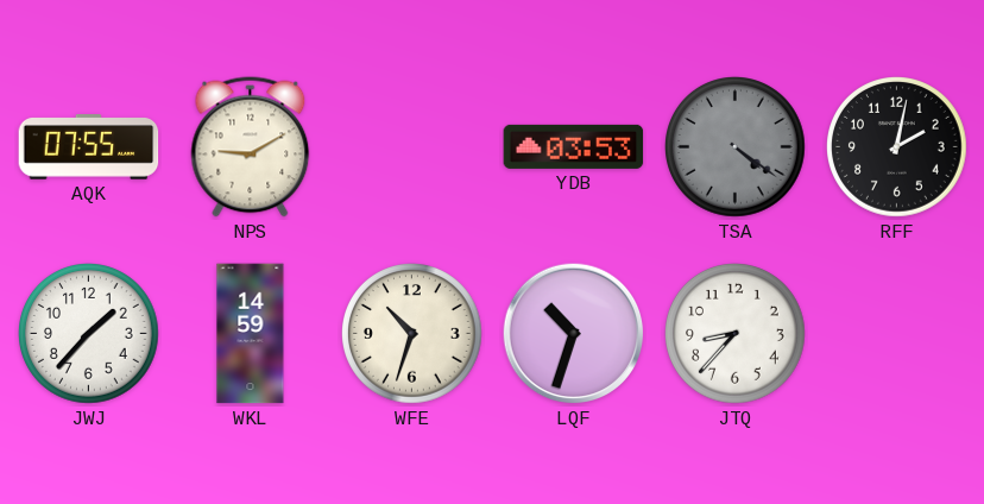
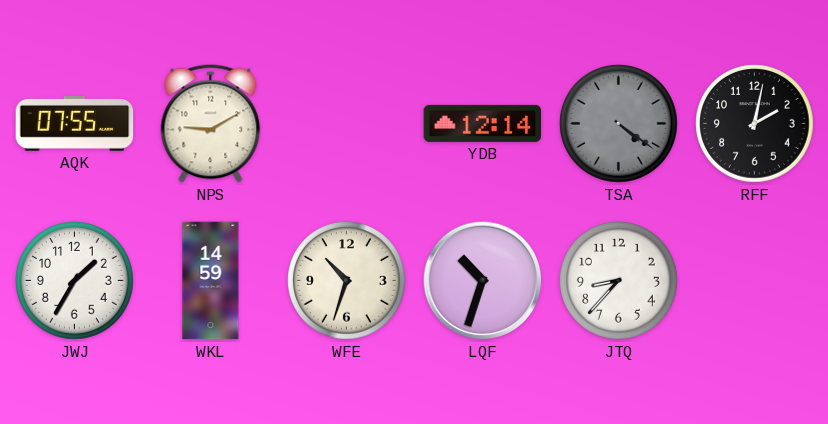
YDB: 03:53 -> 12:14
JWJ: 1:37 -> 1:35
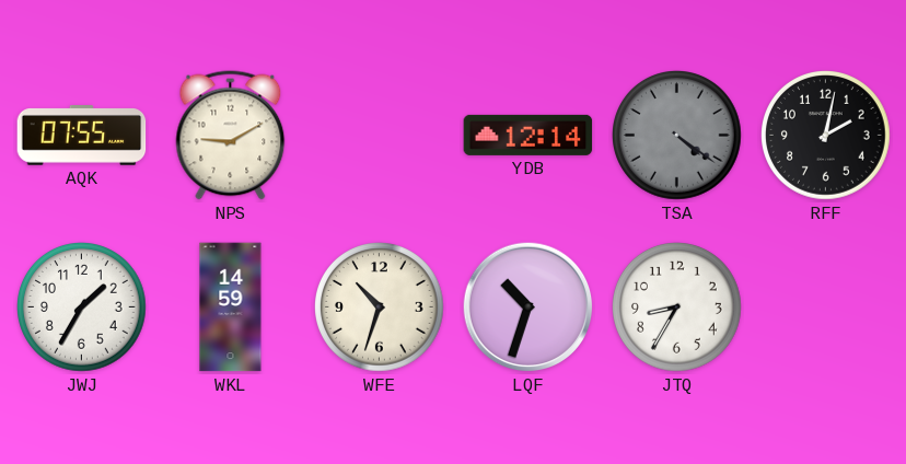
JTQ: 8:37 -> 8:35
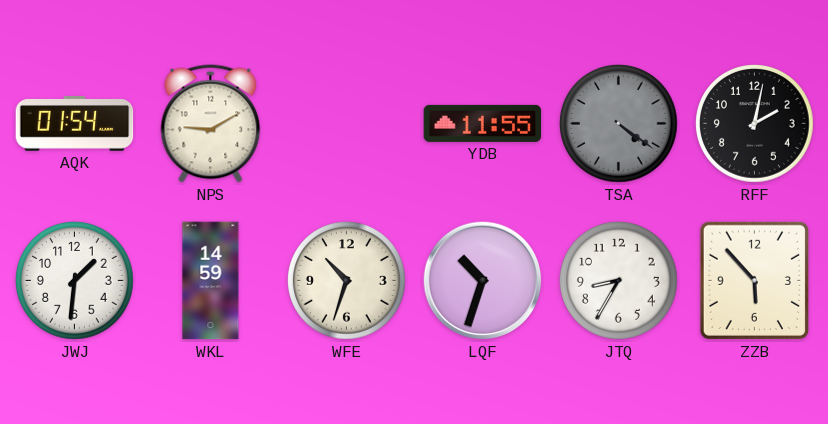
AQK: 07:55 -> 01:54
YDB: 12:14 -> 11:55
JWJ: 1:35 -> 1:31
ZZB: none -> 5:53
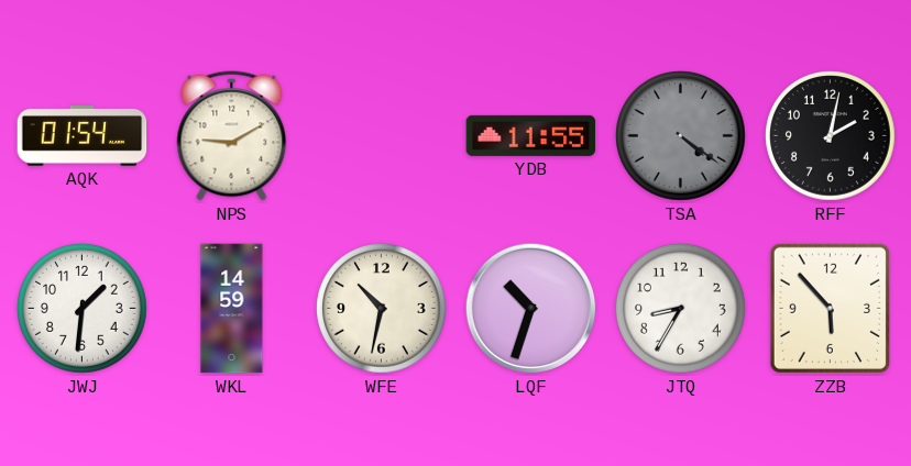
WFE: 10:33 -> 10:32
